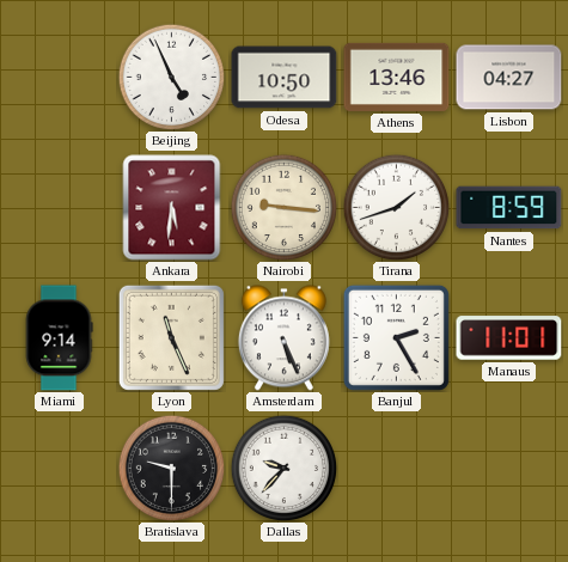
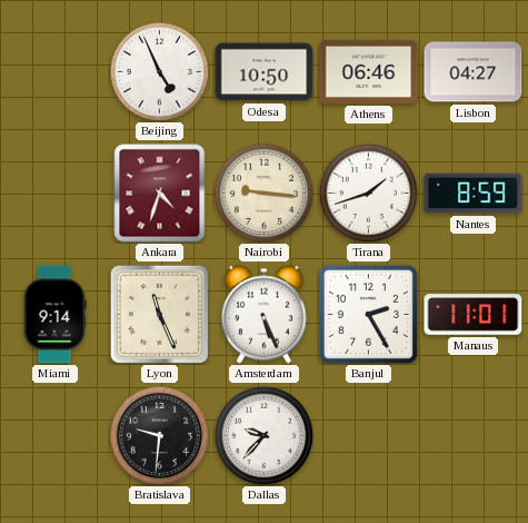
Athens: 13:46 -> 06:46
Ankara: 5:31 -> 4:33
Bratislava: 9:30 -> 9:31
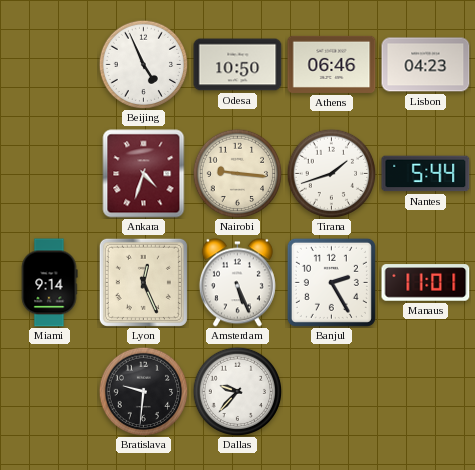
Lisbon: 04:27 -> 04:23
Nantes: 8:59 -> 5:44
Lyon: 11:26 -> 12:26
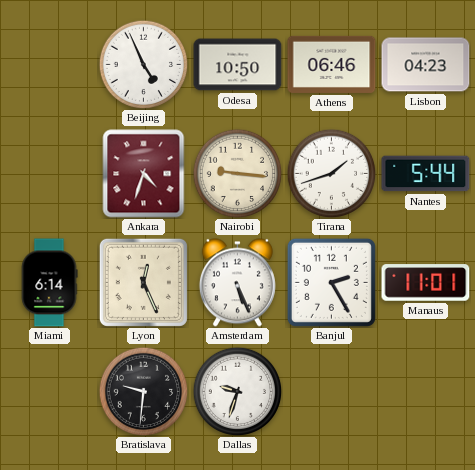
Miami: 9:14 -> 6:14
Dallas: 9:37 -> 9:33
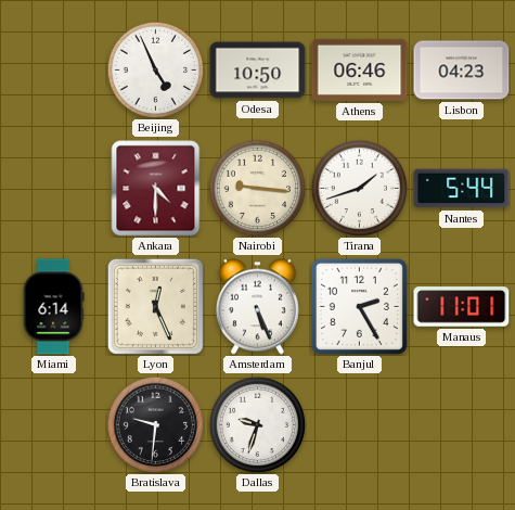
Ankara: 4:33 -> 4:30
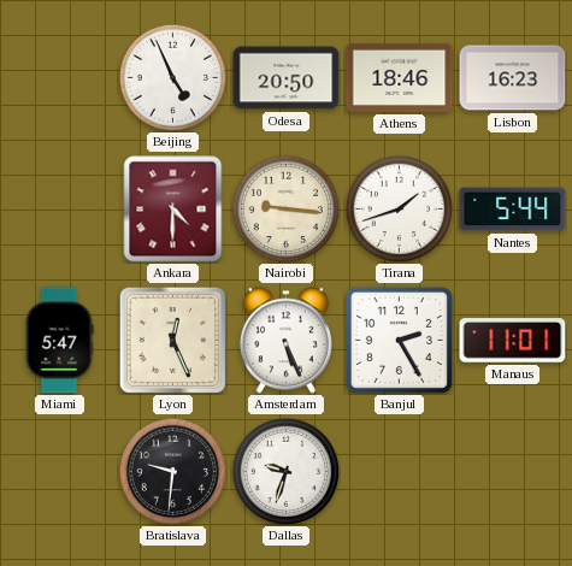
Odesa: 10:50 -> 20:50
Athens: 06:46 -> 18:46
Lisbon: 04:23 -> 16:23
Miami: 6:14 -> 5:47
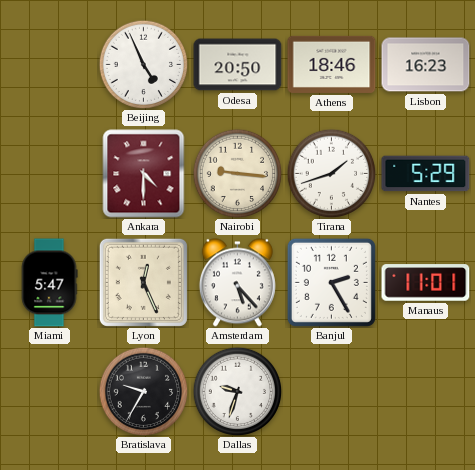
Nantes: 5:44 -> 5:29
Amsterdam: 5:26 -> 5:23
Bratislava: 9:31 -> 9:35
